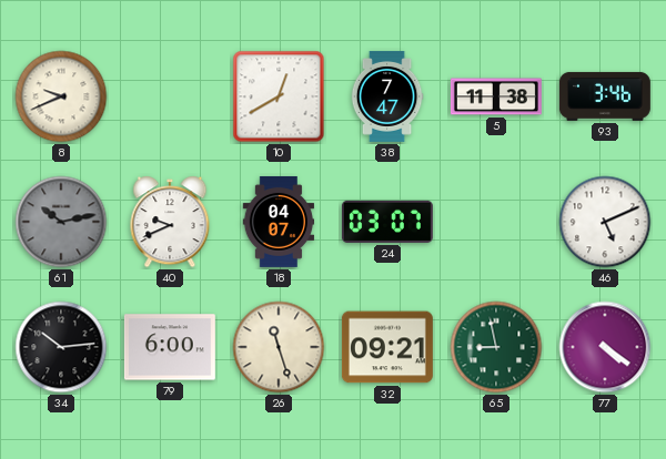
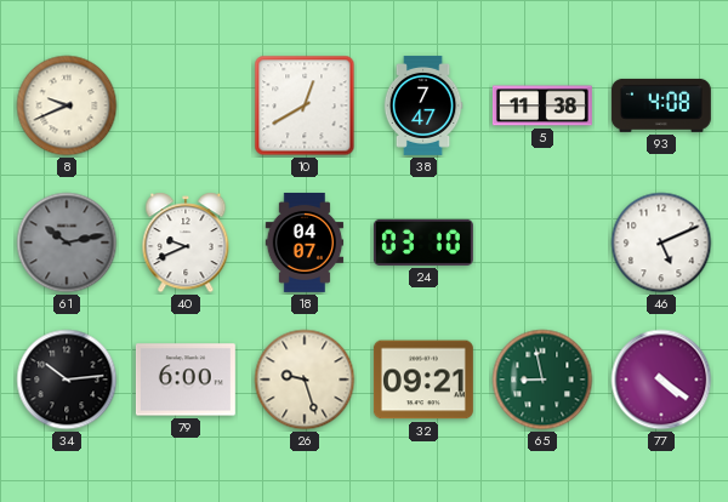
93: 3:46 -> 4:08
24: 03:07 -> 03:10
26: 11:27 -> 9:27
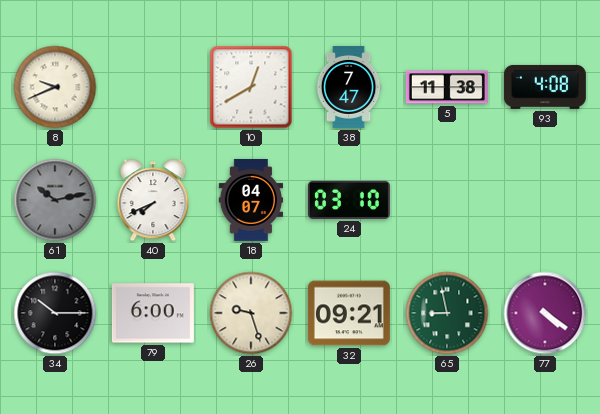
40: 9:41 -> 7:41
46: 5:11 -> none
34: 10:14 -> 10:15
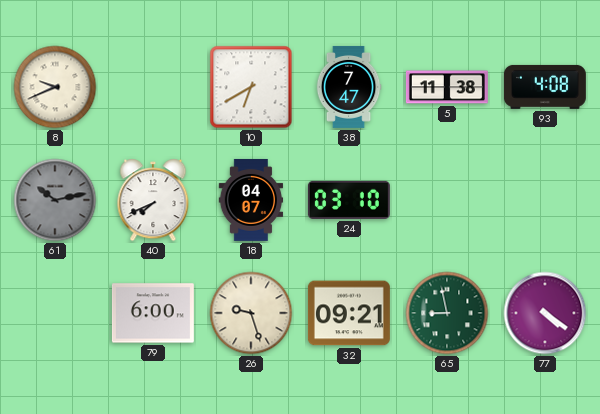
10: 12:40 -> 6:40
34: 10:15 -> none
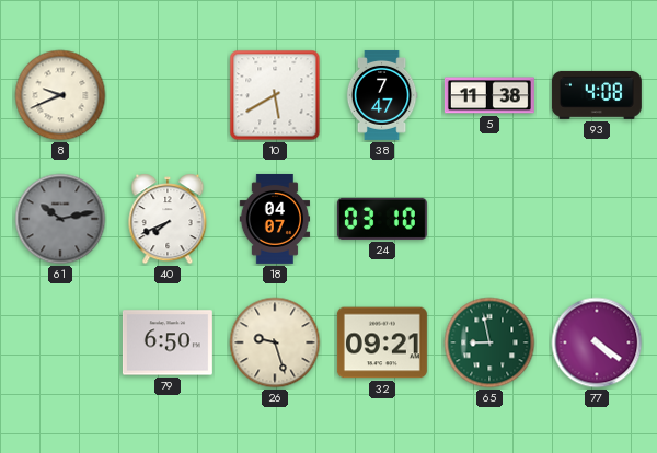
10: 6:40 -> 5:40
79: 6:00 -> 6:50
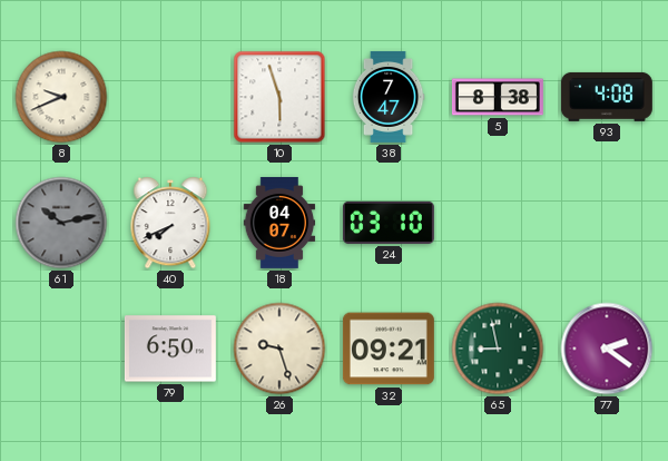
10: 5:40 -> 5:57
5: 11:38 -> 8:38
77: 4:21 -> 2:21
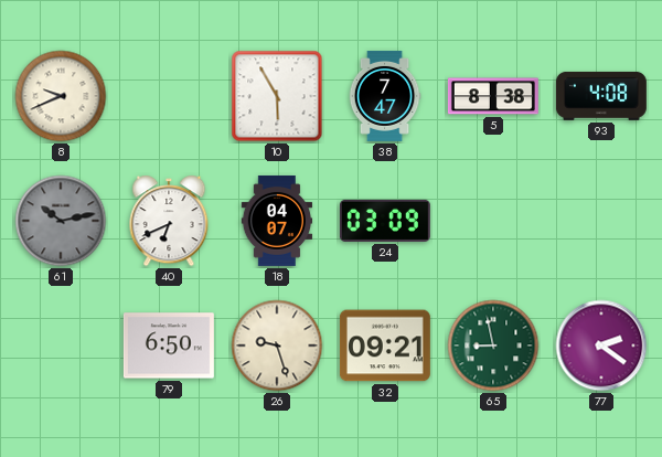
10: 5:57 -> 5:55
40: 7:41 -> 6:41
24: 03:10 -> 03:09
